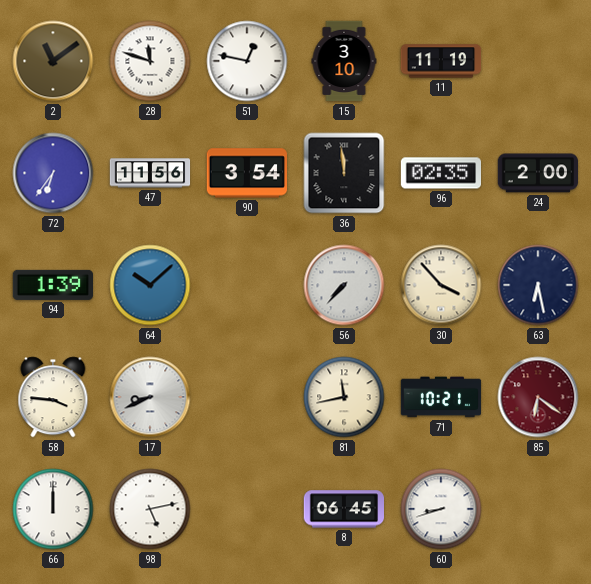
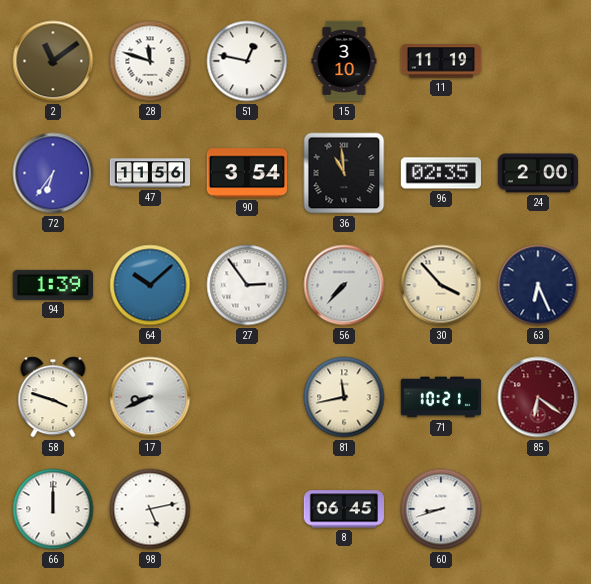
36: 11:59 -> 10:59
27: none -> 2:54
63: 6:28 -> 6:26
58: 3:46 -> 3:48
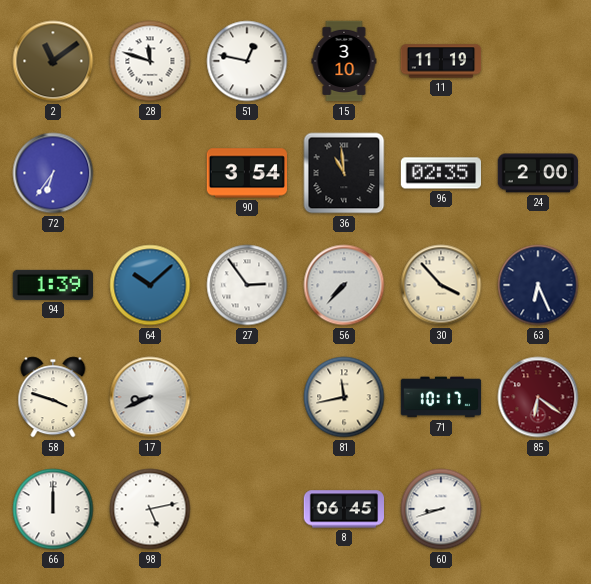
47: 11:56 -> none
71: 10:21 -> 10:17
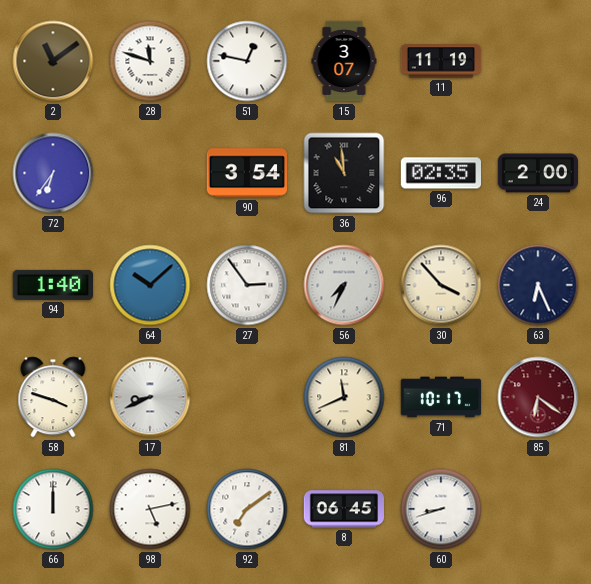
15: 3:10 -> 3:07
94: 1:39 -> 1:40
56: 7:37 -> 7:34
81: 11:43 -> 11:41
92: none -> 7:09
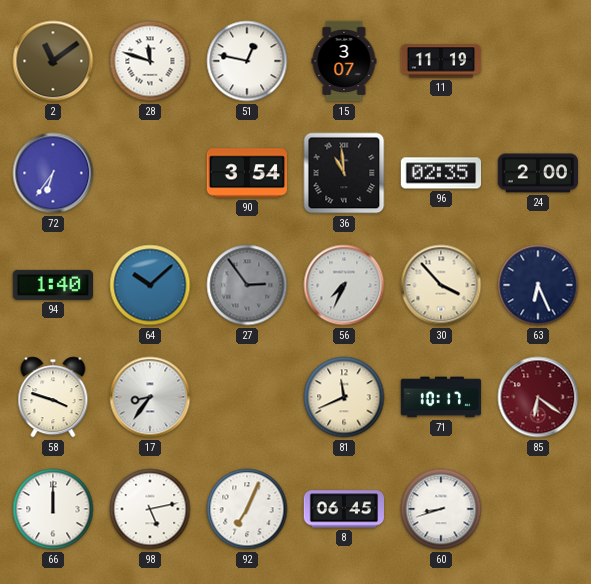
27 dial: white -> grey
17: 8:41 -> 8:36
92: 7:09 -> 7:04
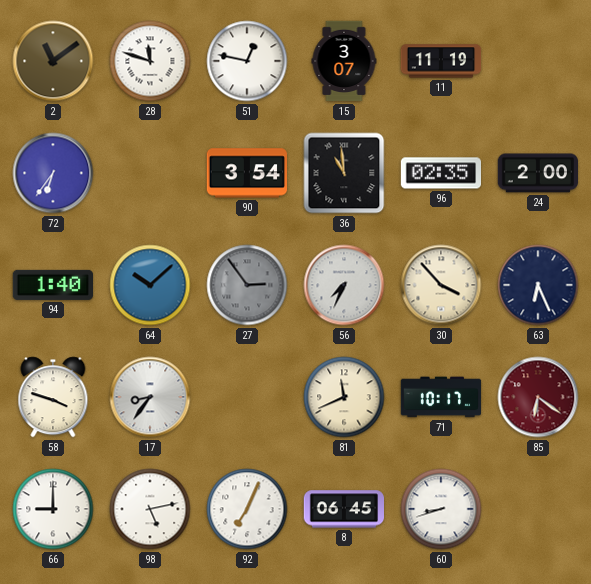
66: 12:00 -> 9:00
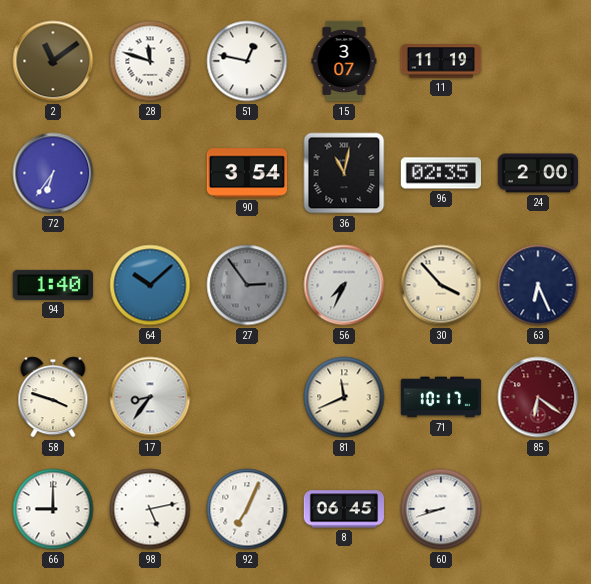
36: 10:59 -> 11:02
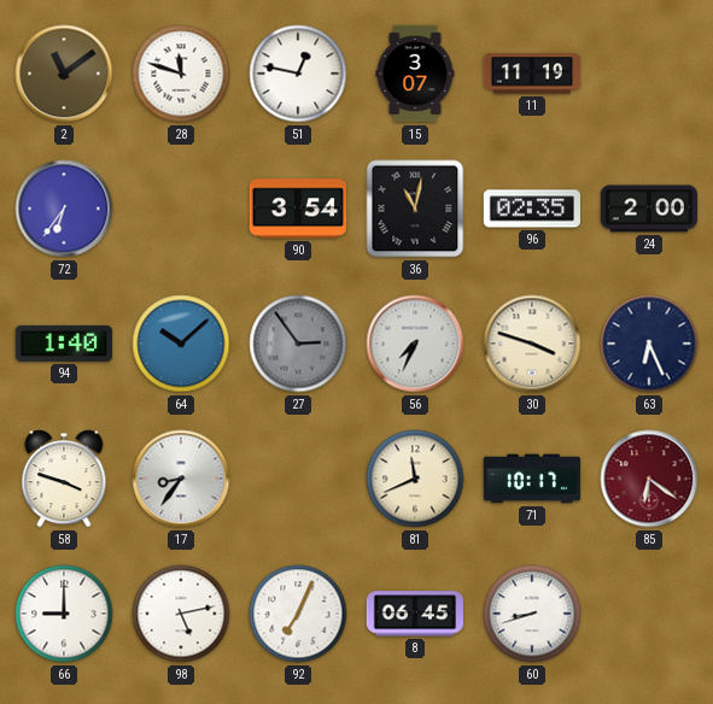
30: 3:53 -> 3:48
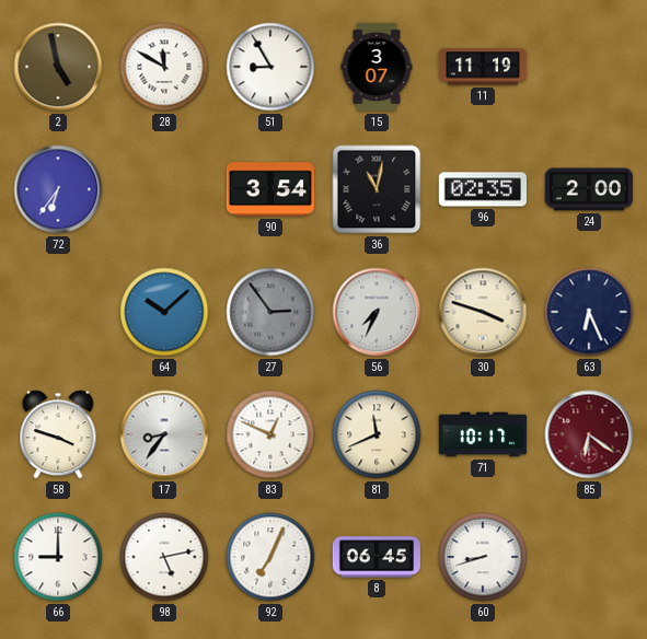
2: 11:09 -> 4:58
28: 11:48 -> 11:50
51: 12:47 -> 8:55
94: 1:40 -> none
83: none -> 12:49
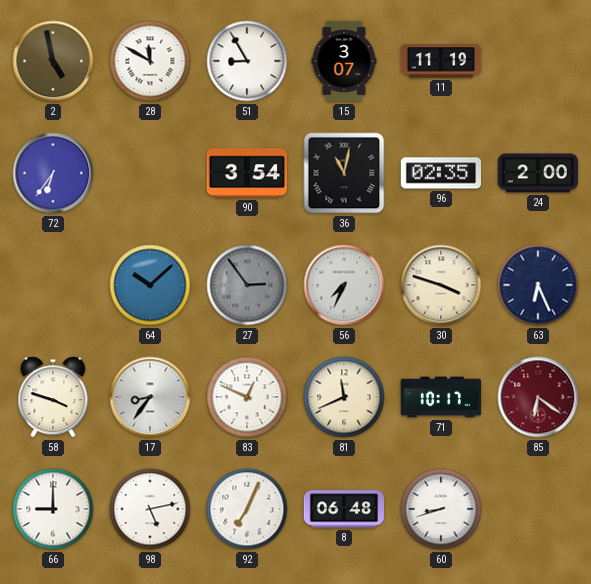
8: 06:45 -> 06:48
